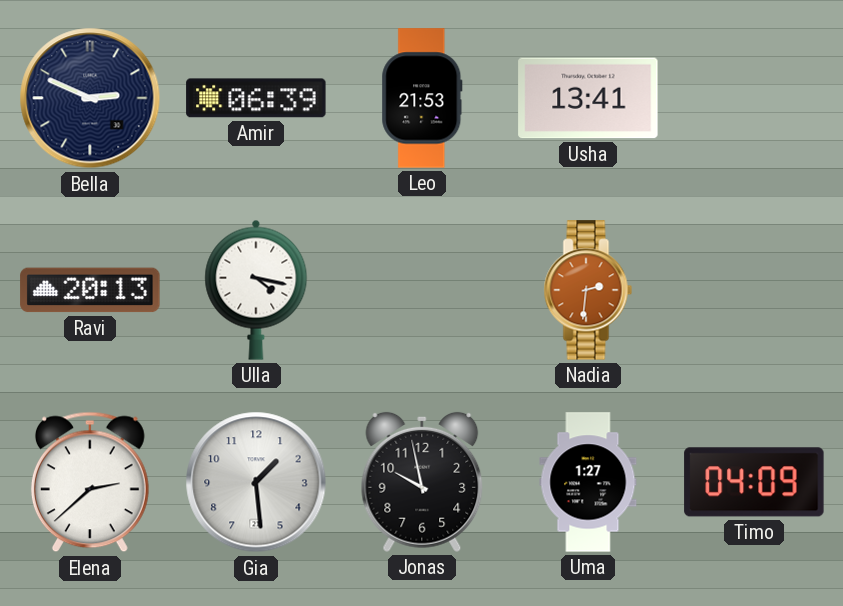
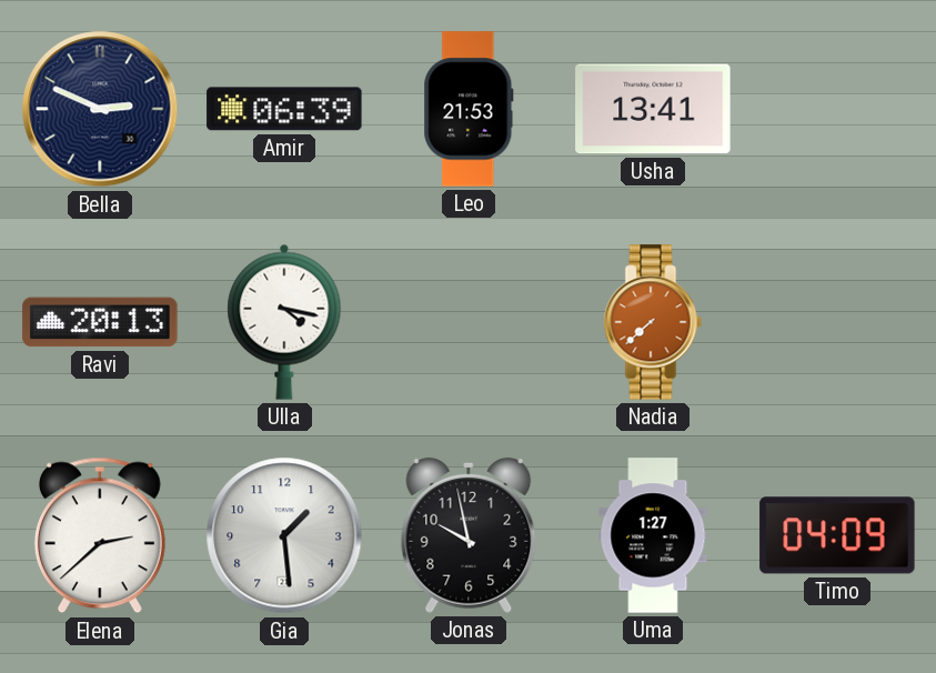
Nadia: 2:31 -> 7:38
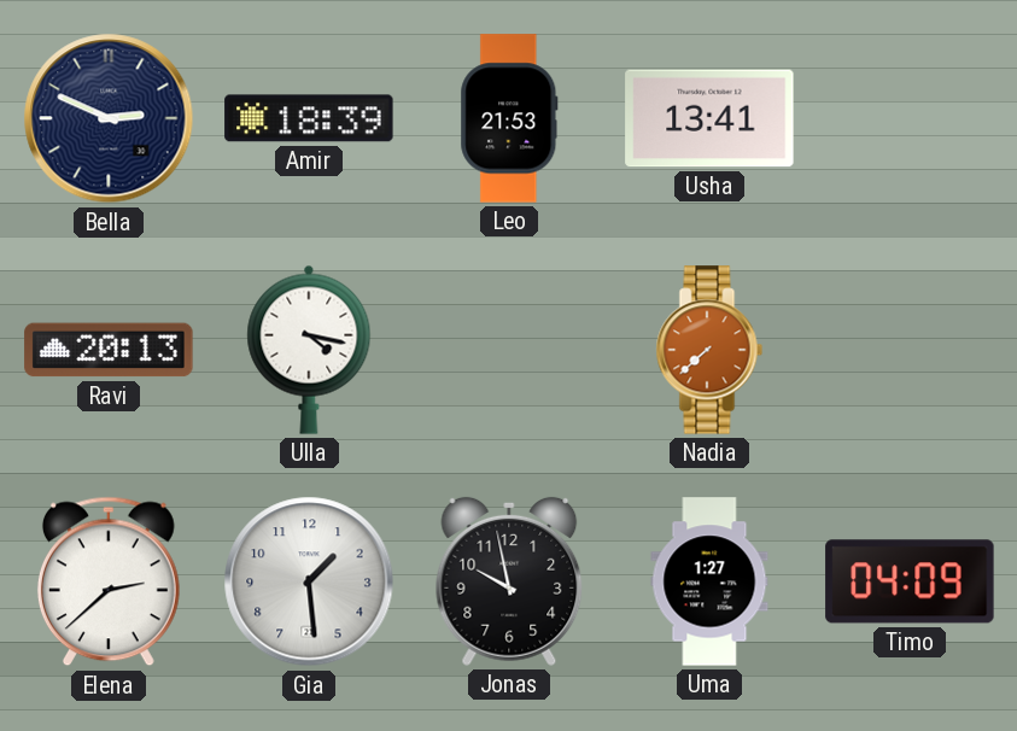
Amir: 06:39 -> 18:39
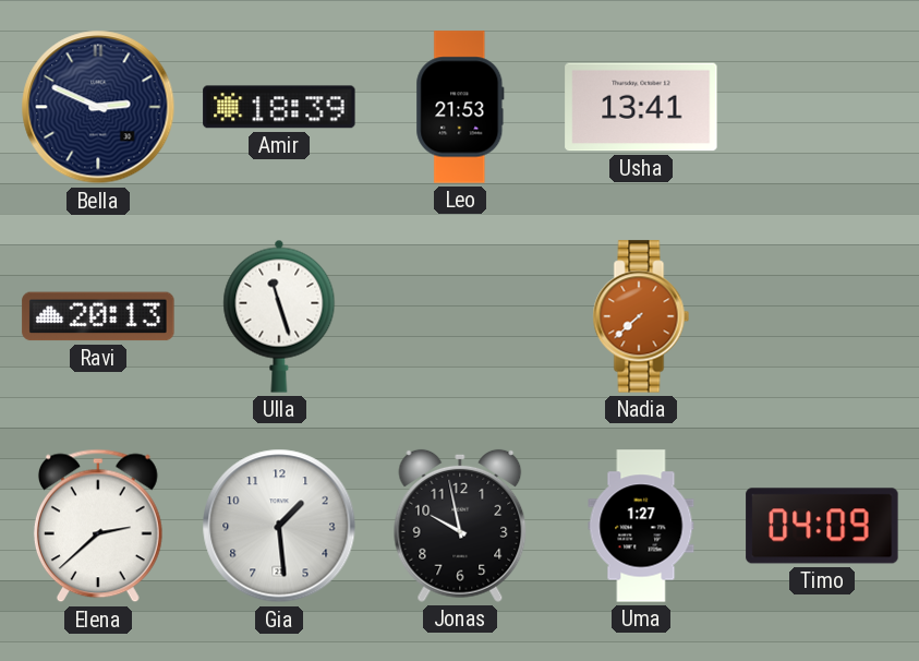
Ulla: 4:17 -> 11:27
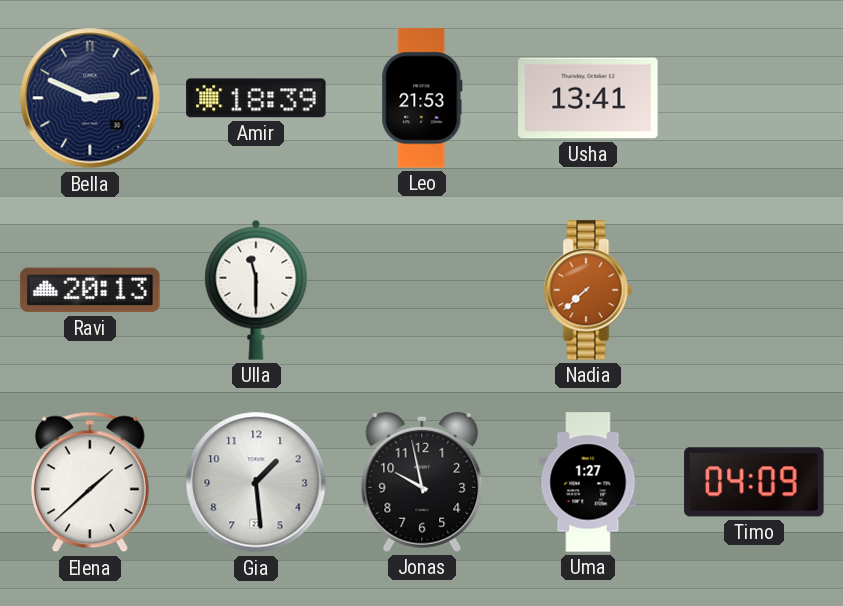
Ulla: 11:27 -> 11:30
Elena: 2:38 -> 1:38
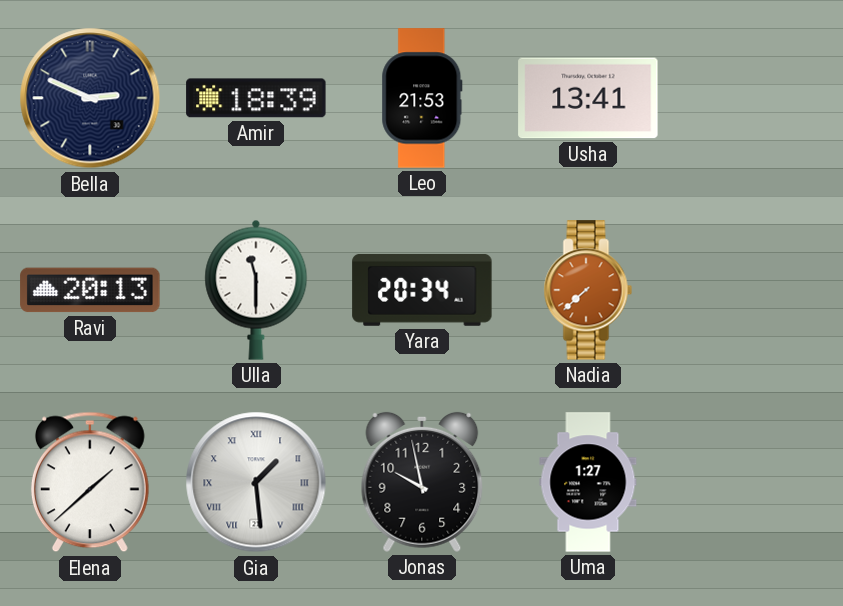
Yara: none -> 20:34
Gia numerals: Arabic -> Roman
Timo: 04:09 -> none
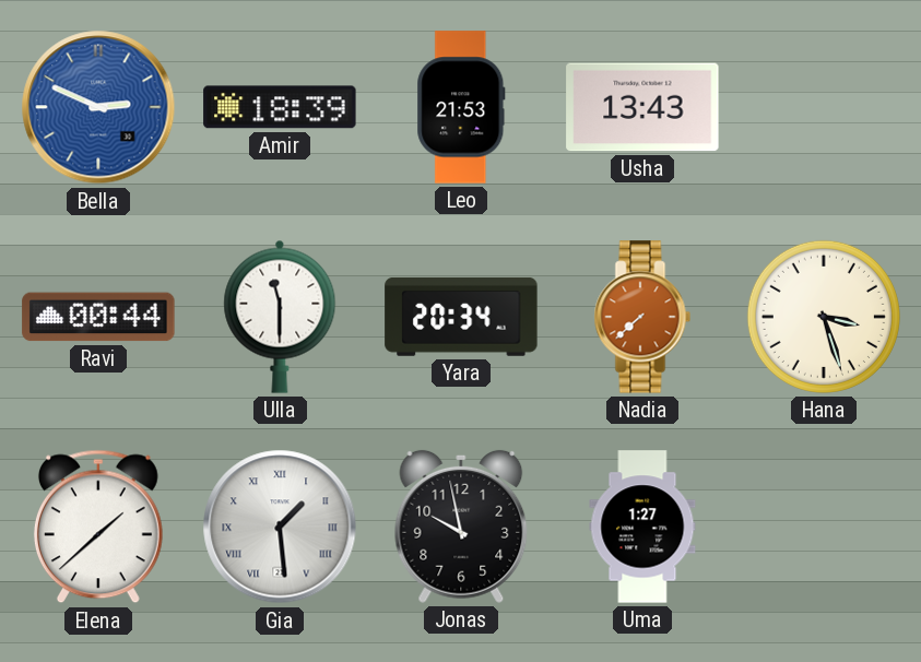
Bella dial: navy -> blue
Usha: 13:41 -> 13:43
Ravi: 20:13 -> 00:44
Hana: none -> 3:27
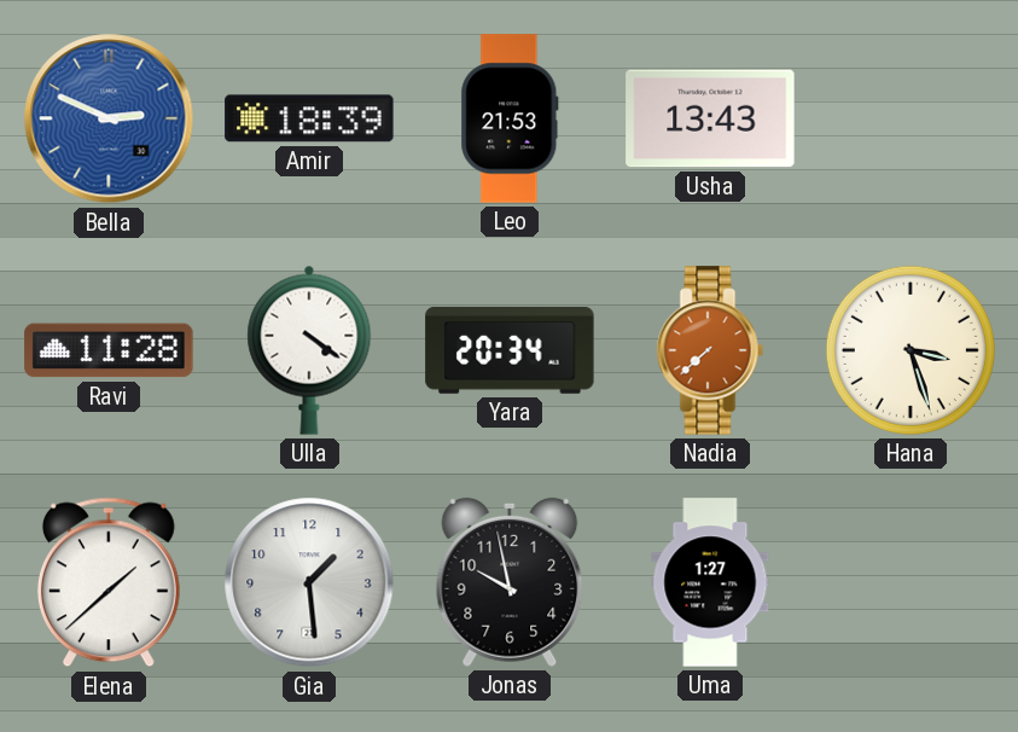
Ravi: 00:44 -> 11:28
Ulla: 11:30 -> 4:21
Gia numerals: Roman -> Arabic
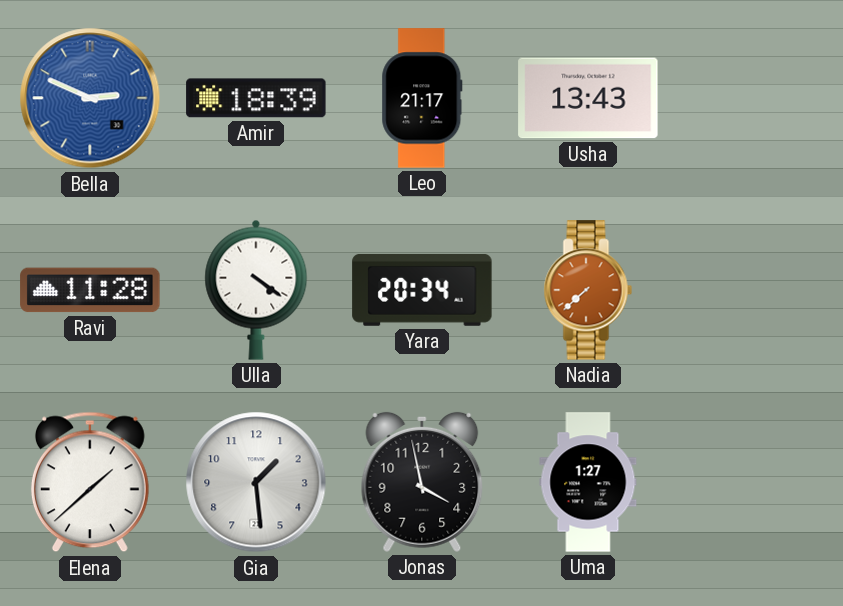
Leo: 21:53 -> 21:17
Hana: 3:27 -> none
Jonas: 9:58 -> 3:58
